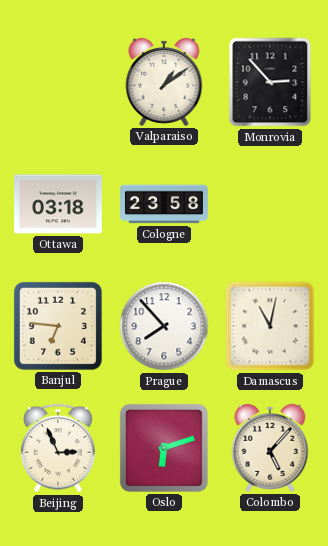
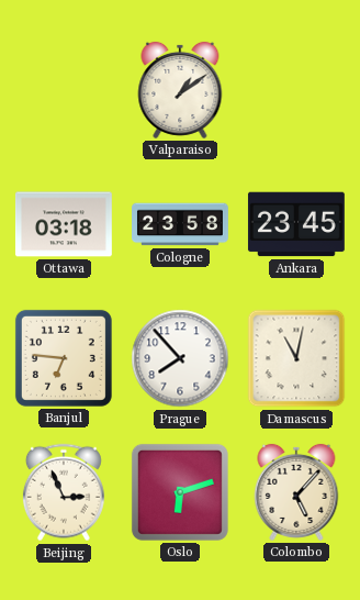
Monrovia: 2:53 -> none
Ankara: none -> 23:45
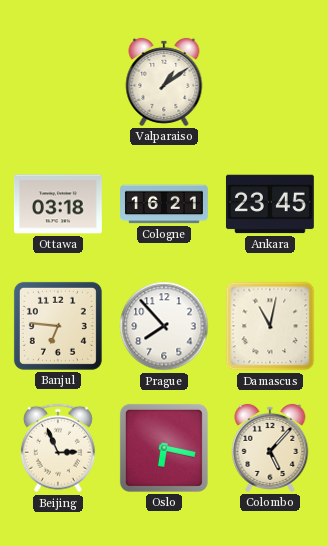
Cologne: 23:58 -> 16:21
Oslo: 6:12 -> 6:17
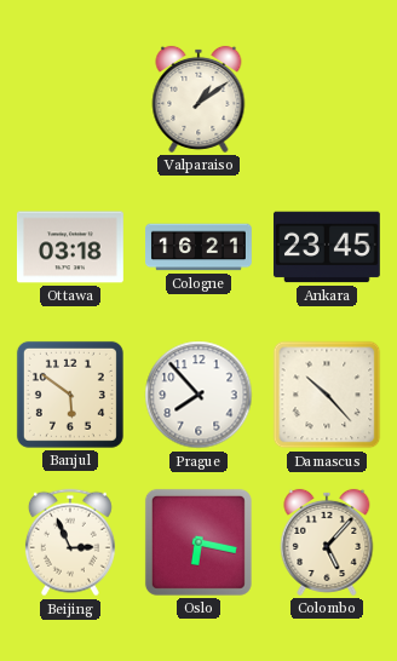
Banjul: 6:46 -> 5:51
Damascus: 11:02 -> 10:23
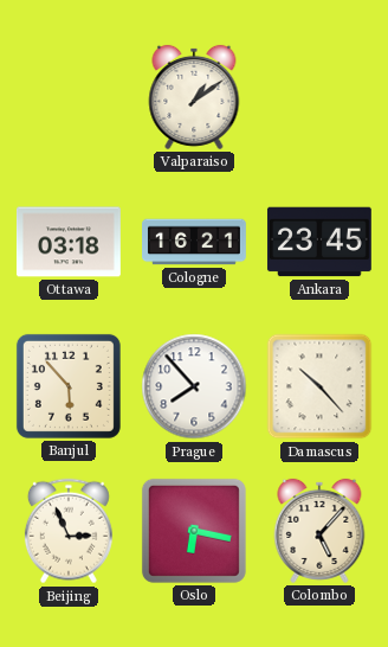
Banjul: 5:51 -> 5:53
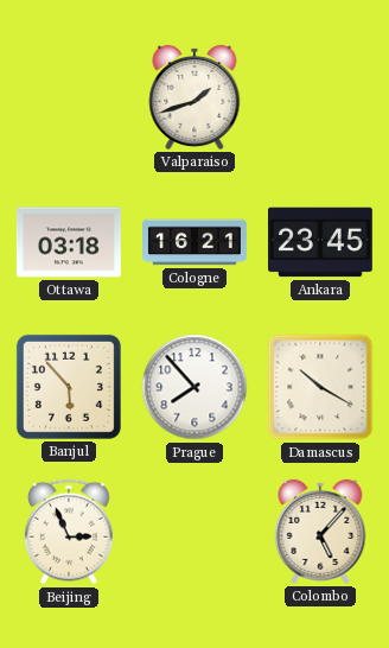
Valparaiso: 1:09 -> 1:42
Damascus: 10:23 -> 10:20
Oslo: 6:17 -> none
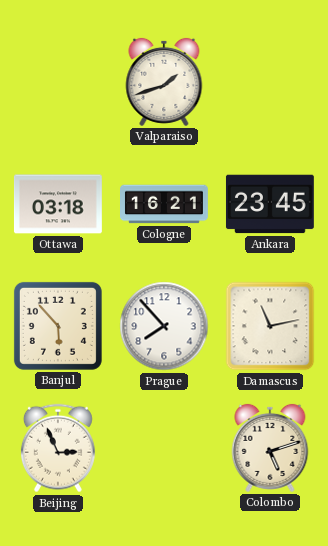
Damascus: 10:20 -> 11:13
Colombo: 5:07 -> 5:12
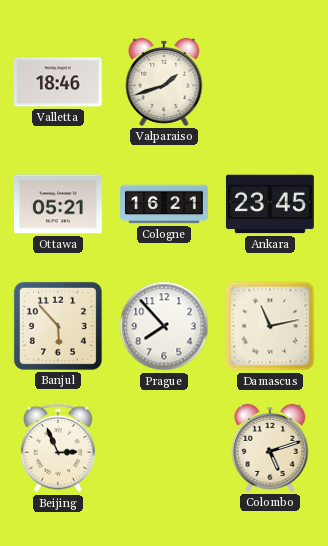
Valletta: none -> 18:46
Ottawa: 03:18 -> 05:21
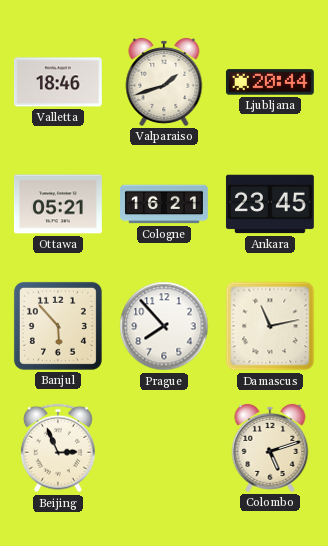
Ljubljana: none -> 20:44
